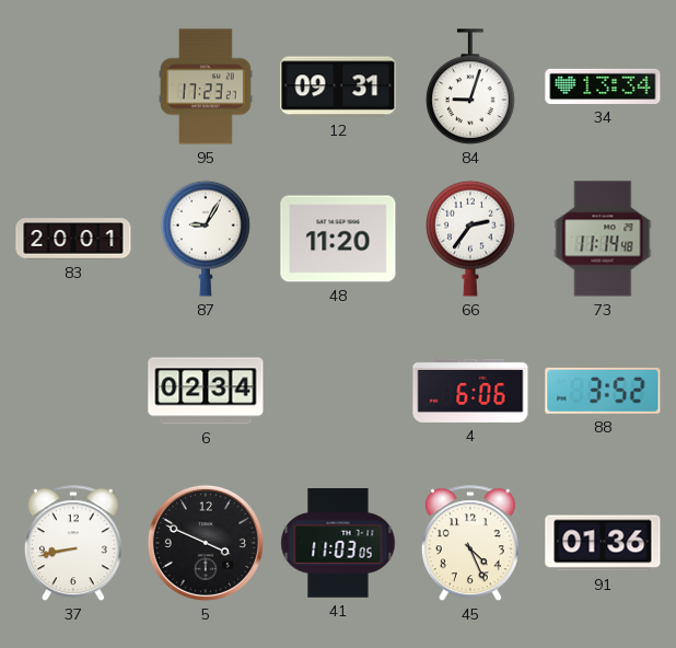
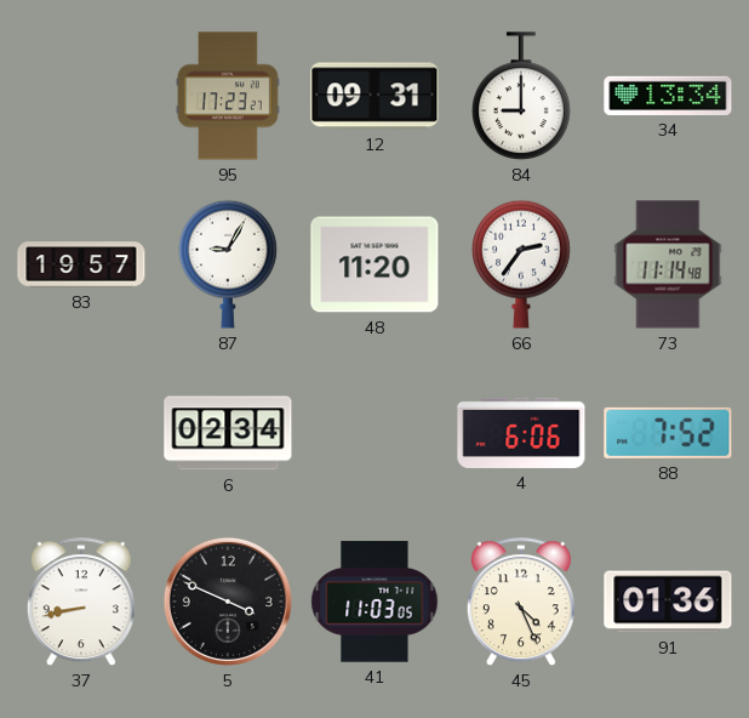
84: 9:03 -> 9:00
83: 20:01 -> 19:57
88: 3:52 -> 7:52
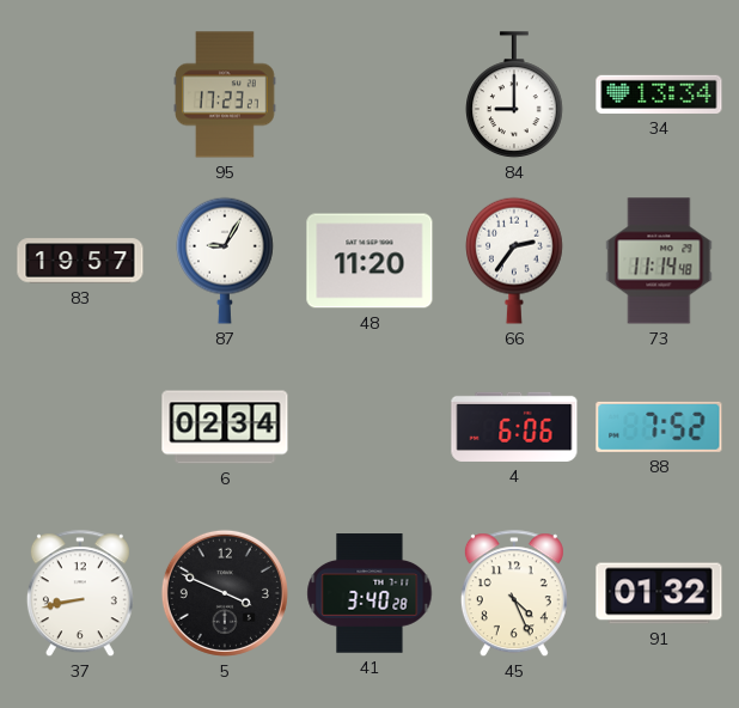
12: 09:31 -> none
41: 11:03 -> 3:40
91: 01:36 -> 01:32
